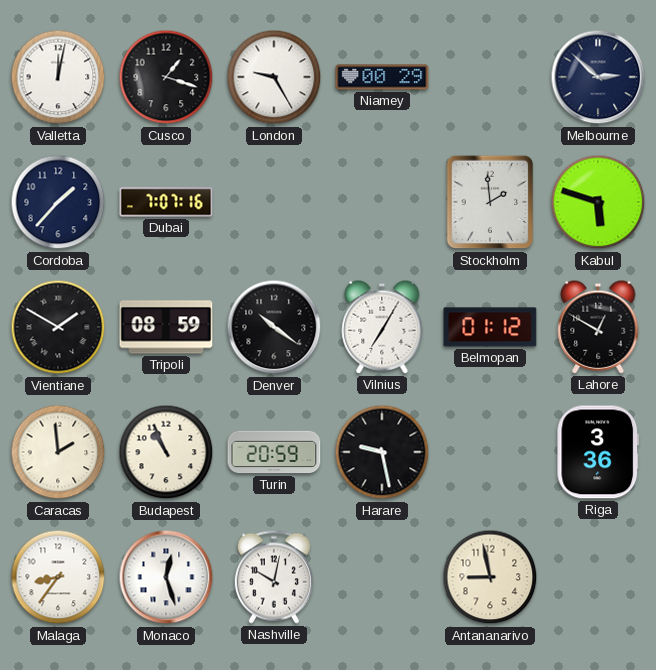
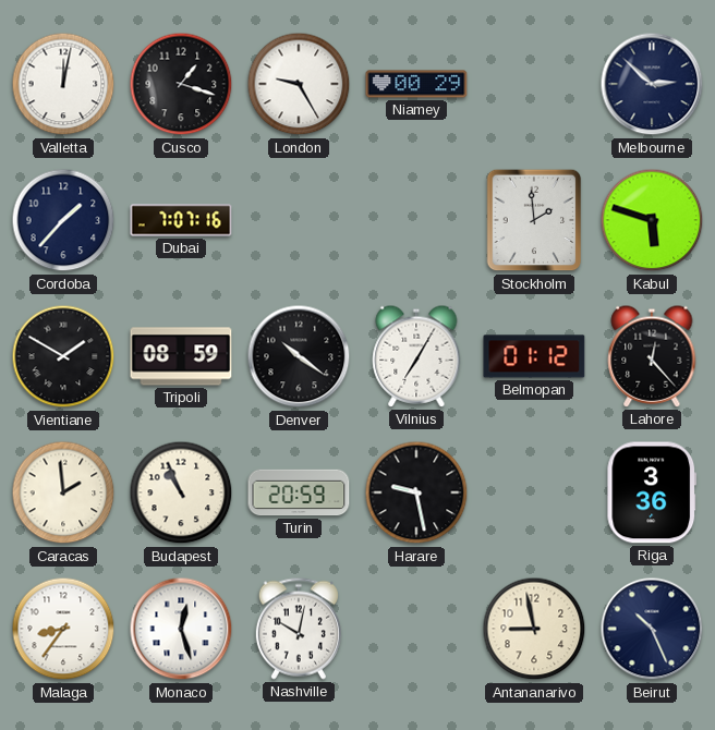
Lahore: 12:50 -> 12:23
Beirut: none -> 10:26
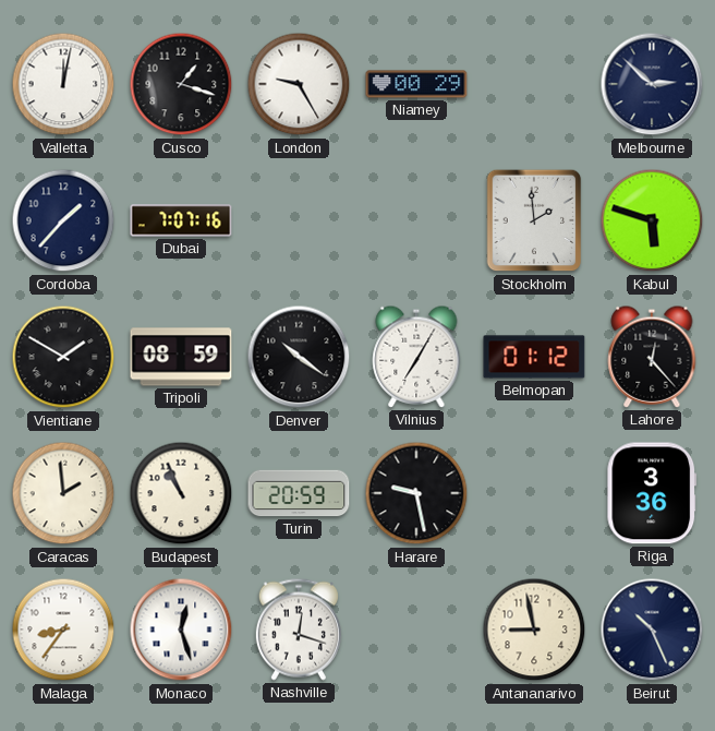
Nashville: 10:02 -> 12:18
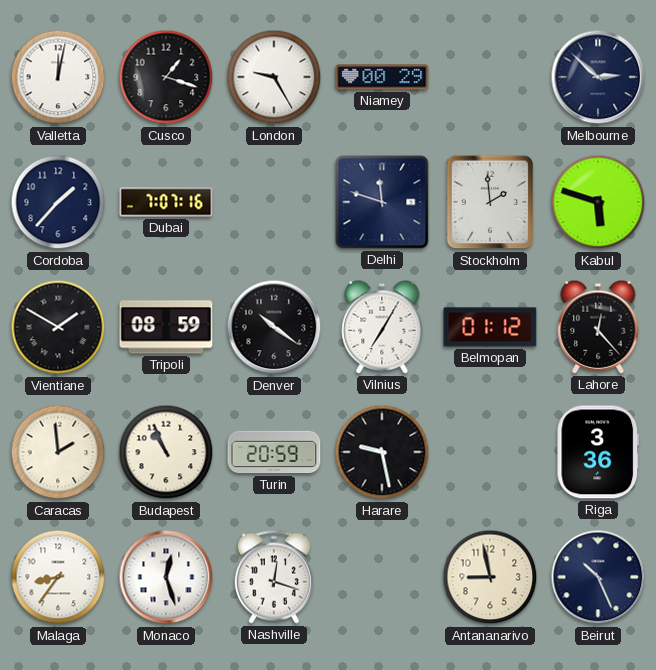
Delhi: none -> 11:48
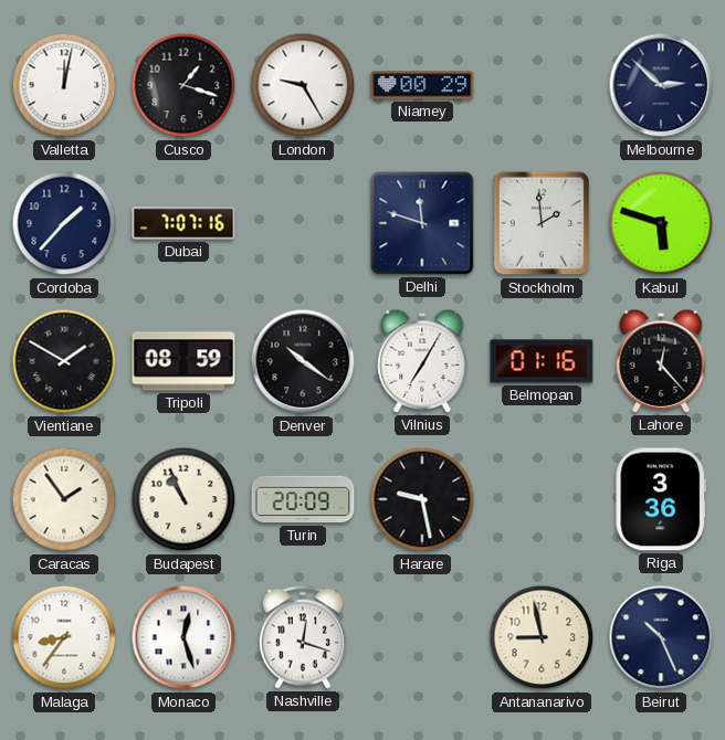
Belmopan: 01:12 -> 01:16
Caracas: 1:59 -> 1:54
Turin: 20:59 -> 20:09
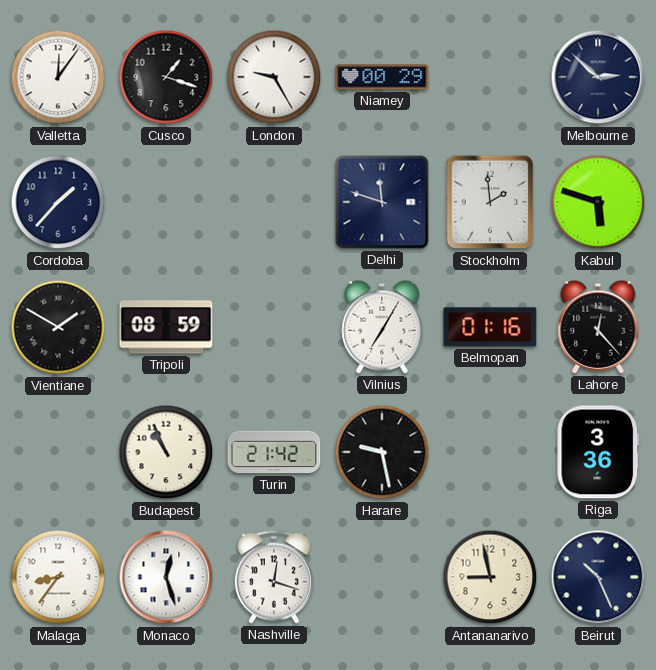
Valletta: 12:02 -> 12:06
Dubai: 7:07 -> none
Denver: 10:21 -> none
Caracas: 1:54 -> none
Turin: 20:09 -> 21:42
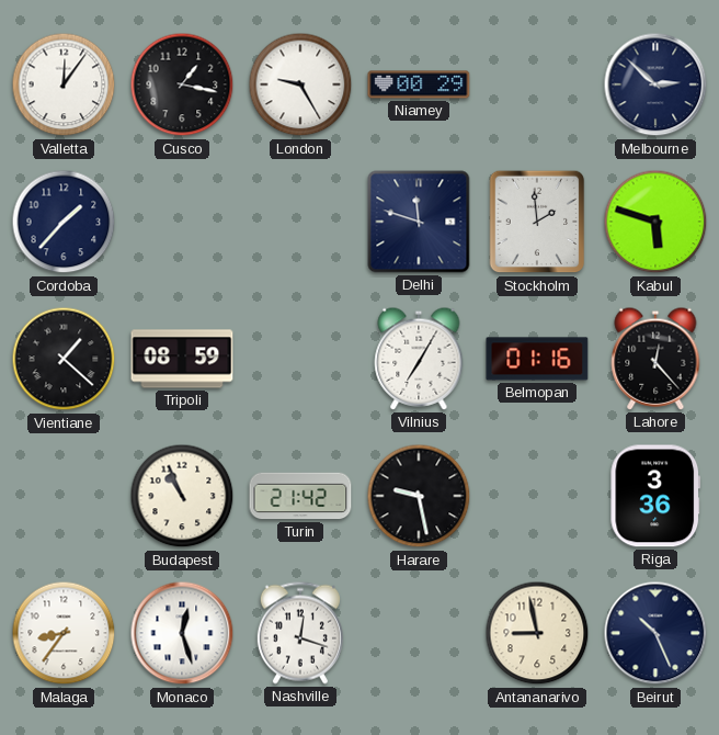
Cusco: 1:18 -> 1:17
Vientiane: 1:50 -> 1:22
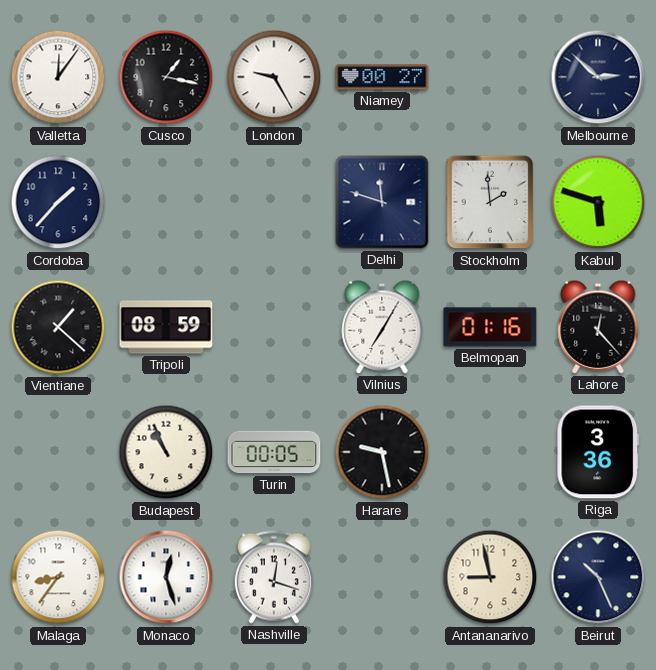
Niamey: 00:29 -> 00:27
Turin: 21:42 -> 00:05
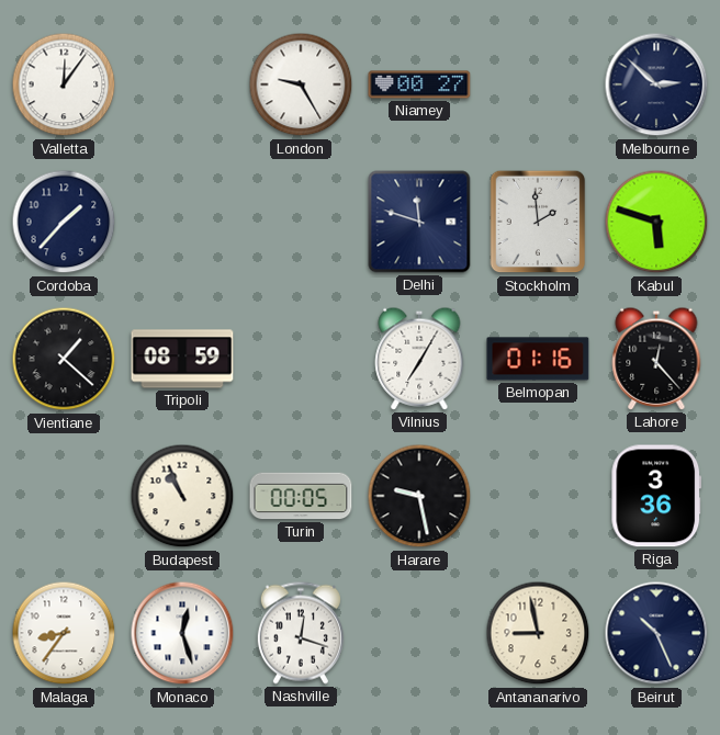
Cusco: 1:17 -> none
